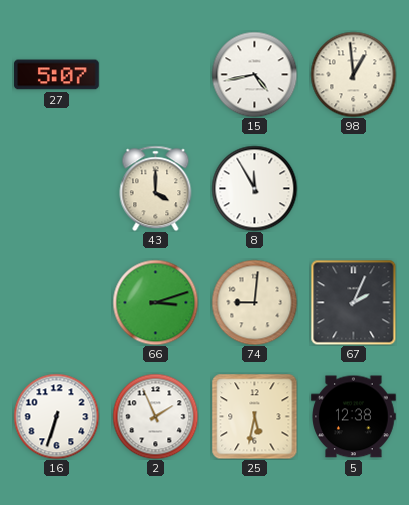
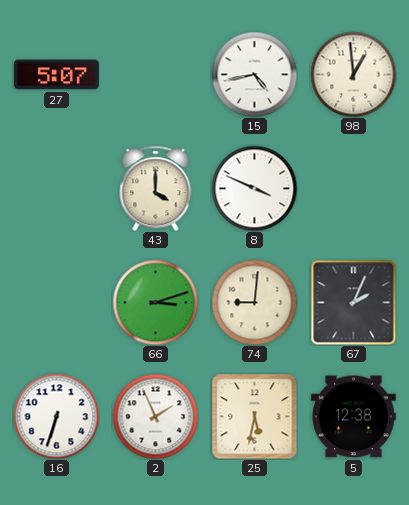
8: 11:55 -> 3:49
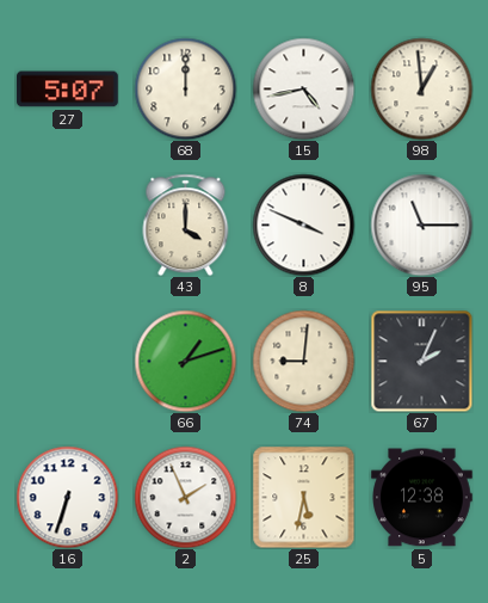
68: none -> 12:00
95: none -> 11:15
66: 3:12 -> 1:12
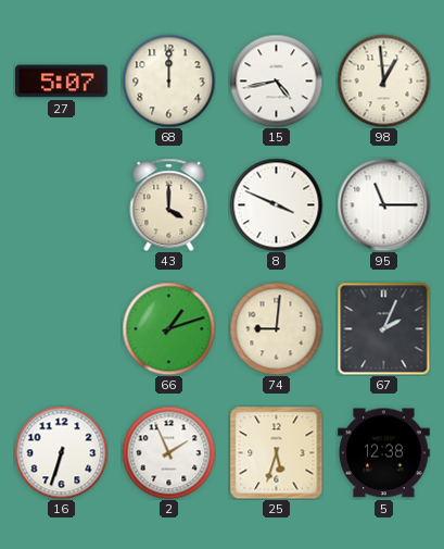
25: 5:32 -> 5:33
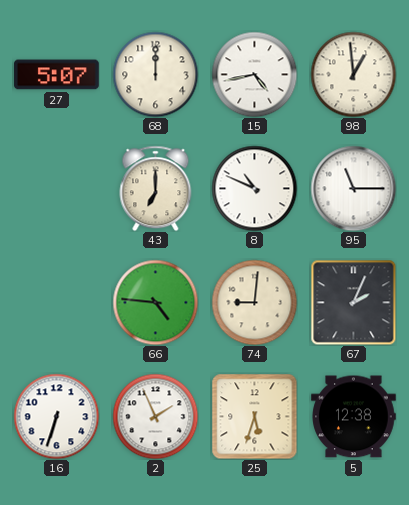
43: 4:00 -> 7:00
8: 3:49 -> 10:49
66: 1:12 -> 4:46
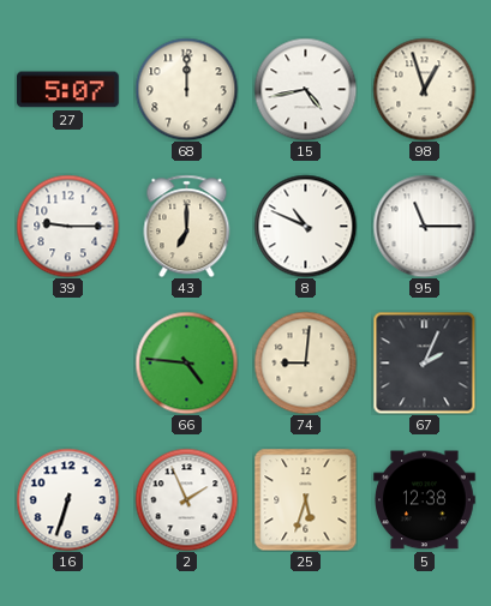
98: 12:59 -> 12:57
39: none -> 9:15
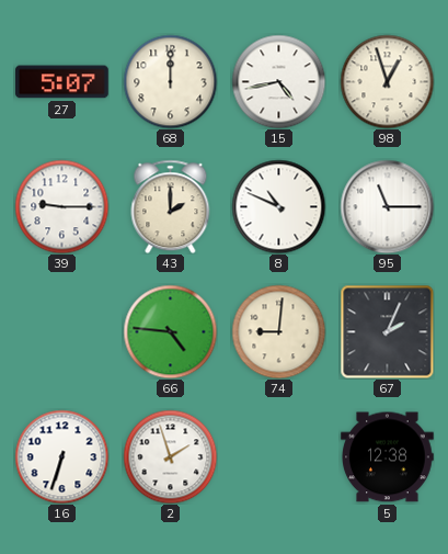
43: 7:00 -> 2:00
2: 1:56 -> 1:57
25: 5:33 -> none
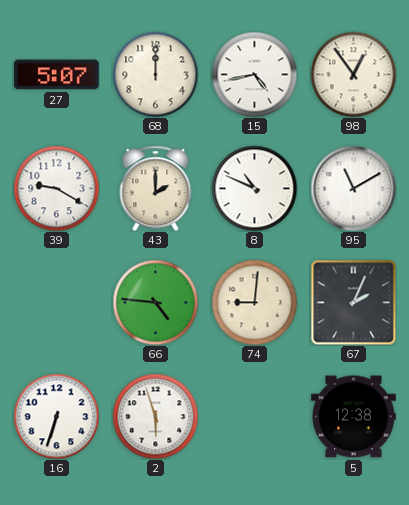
98: 12:57 -> 12:54
39: 9:15 -> 9:20
95: 11:15 -> 11:10
2: 1:57 -> 5:57
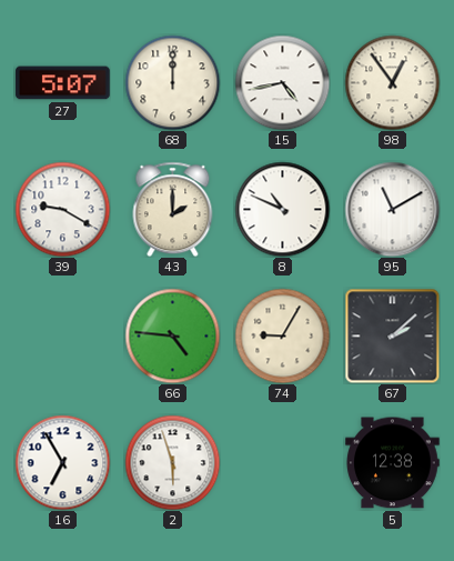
74: 9:01 -> 9:05
67: 2:04 -> 2:08
16: 6:33 -> 6:55
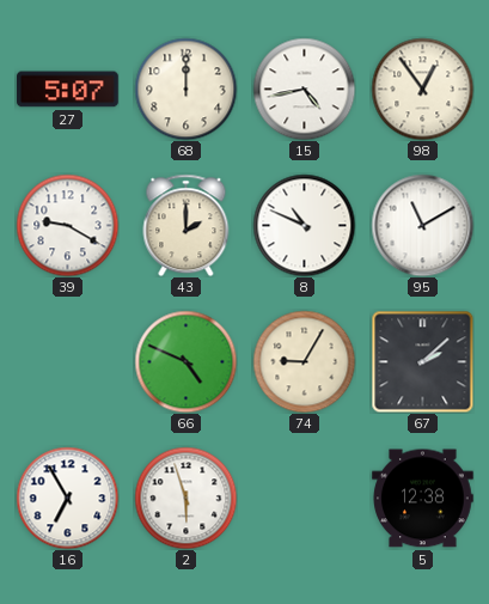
66: 4:46 -> 4:49
